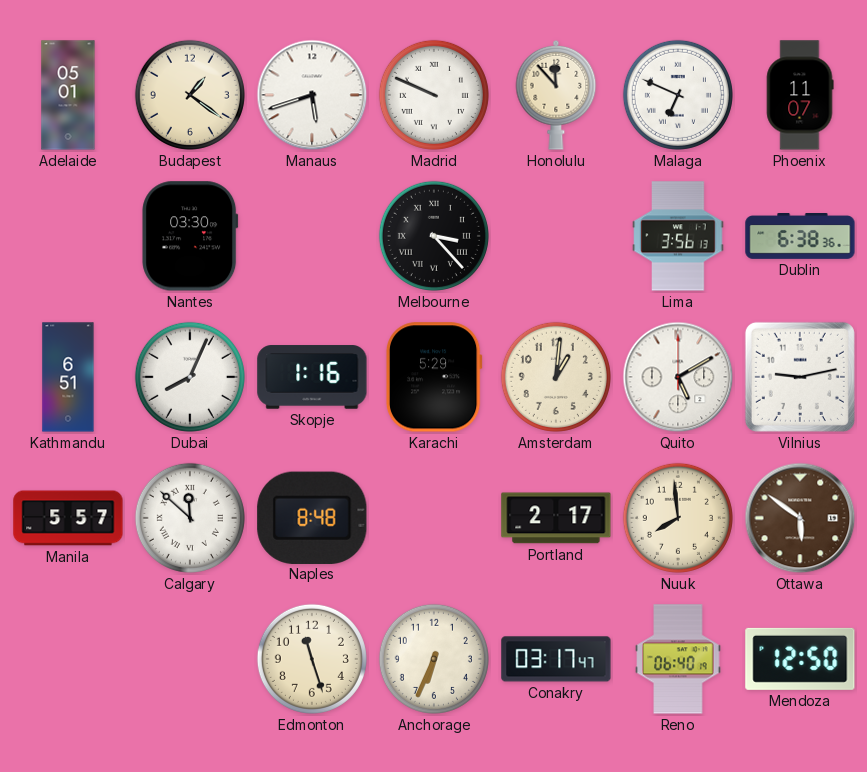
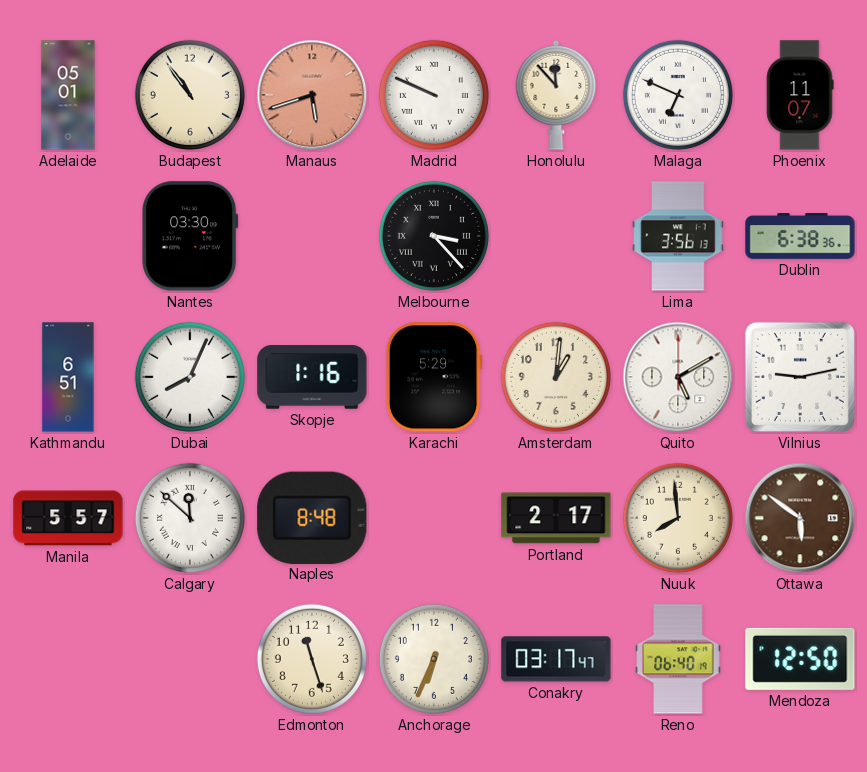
Budapest: 1:21 -> 10:54
Manaus dial: white -> salmon
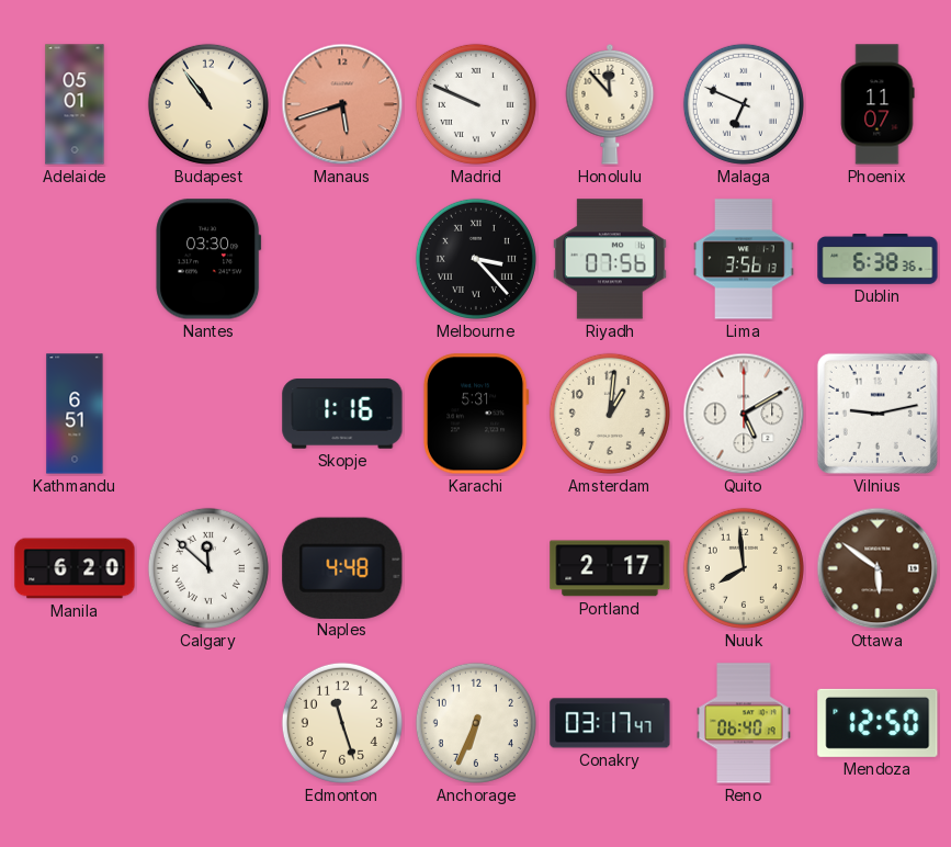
Riyadh: none -> 07:56
Dubai: 8:04 -> none
Karachi: 5:29 -> 5:31
Manila: 5:57 -> 6:20
Naples: 8:48 -> 4:48
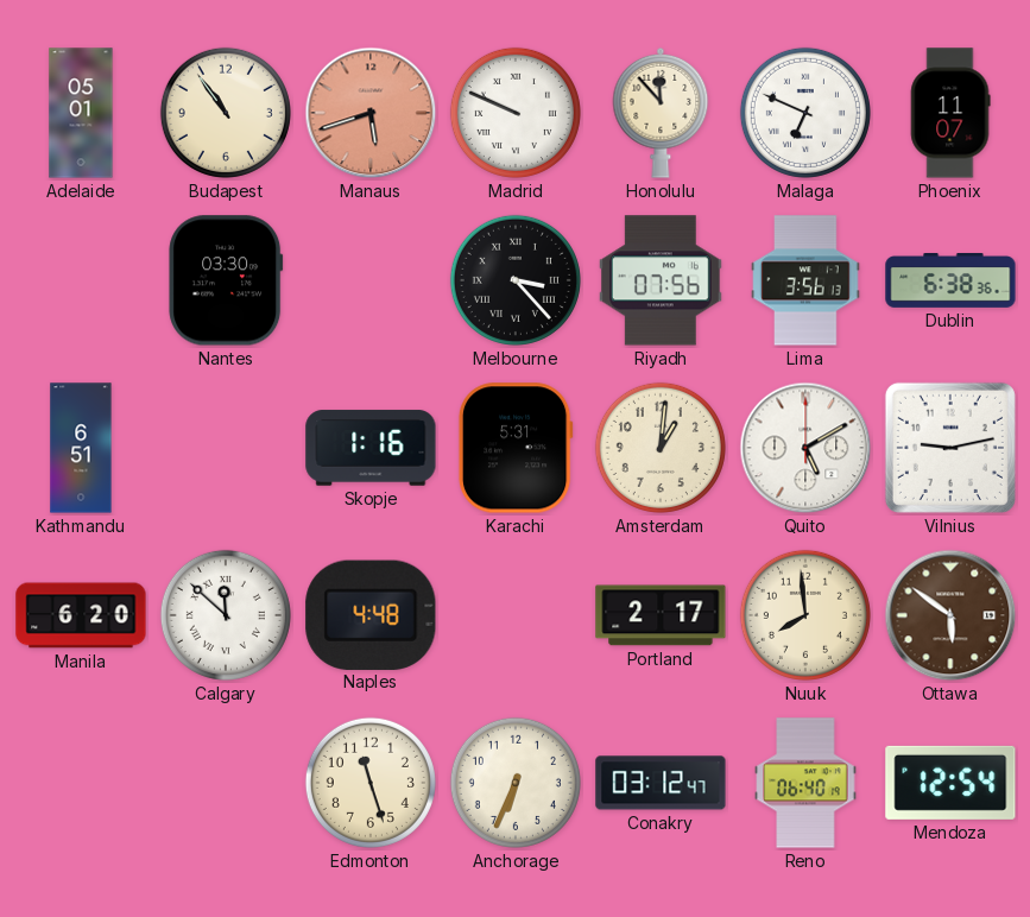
Conakry: 03:17 -> 03:12
Mendoza: 12:50 -> 12:54
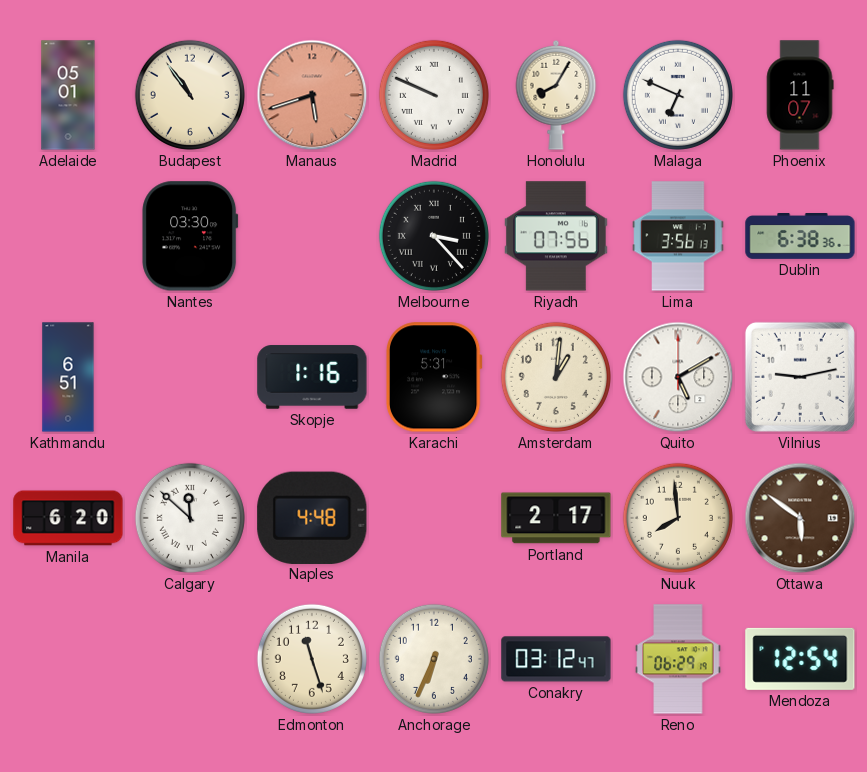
Honolulu: 11:53 -> 8:05
Reno: 06:40 -> 06:29
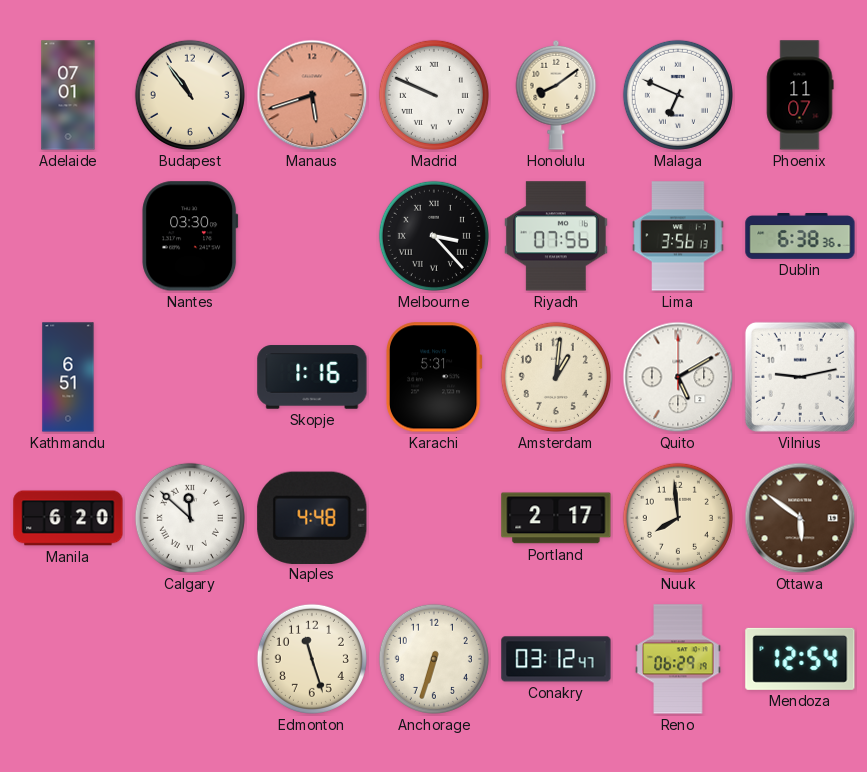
Adelaide: 05:01 -> 07:01
Honolulu: 8:05 -> 8:09
Anchorage: 6:34 -> 6:33
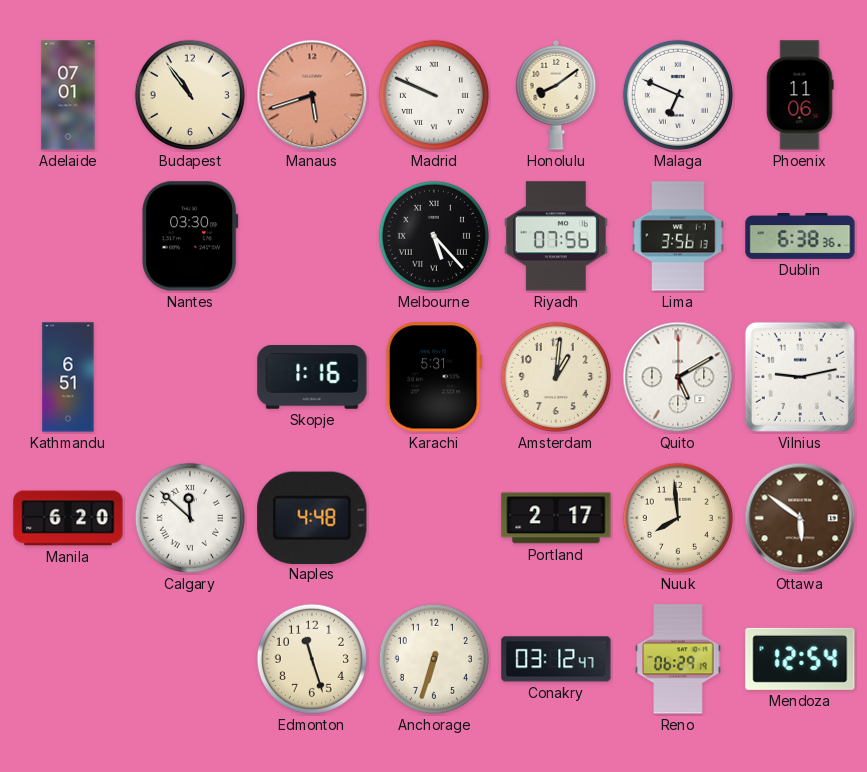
Phoenix: 11:07 -> 11:06
Melbourne: 3:23 -> 5:23
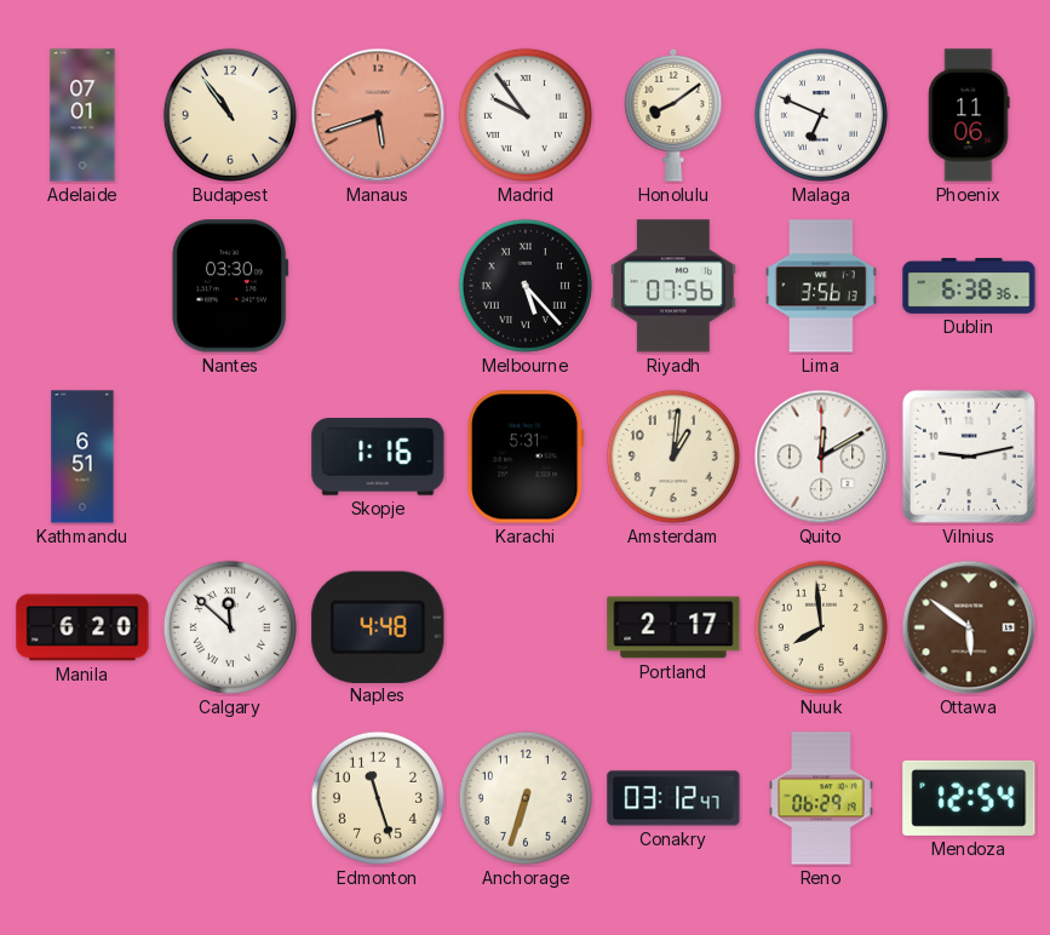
Madrid: 9:49 -> 9:54
Quito: 5:10 -> 12:10
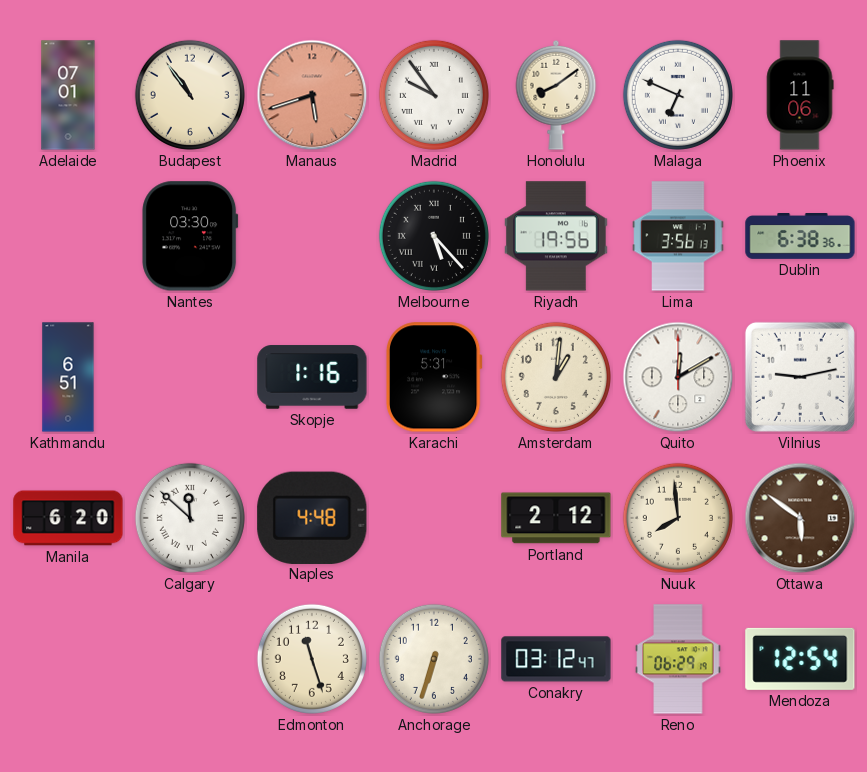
Riyadh: 07:56 -> 19:56
Portland: 2:17 -> 2:12
